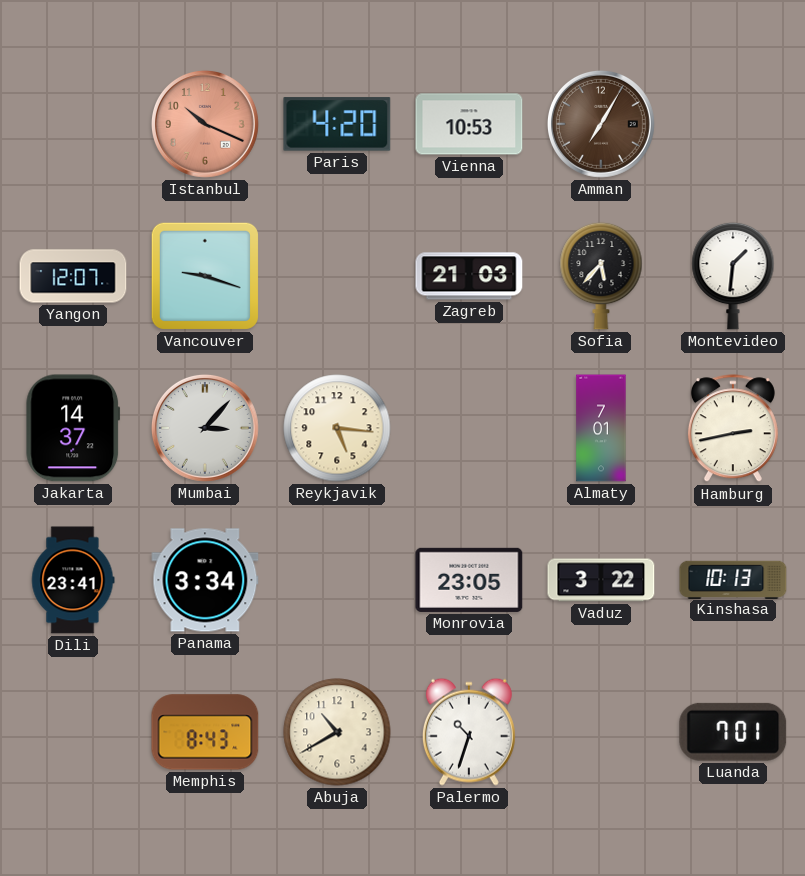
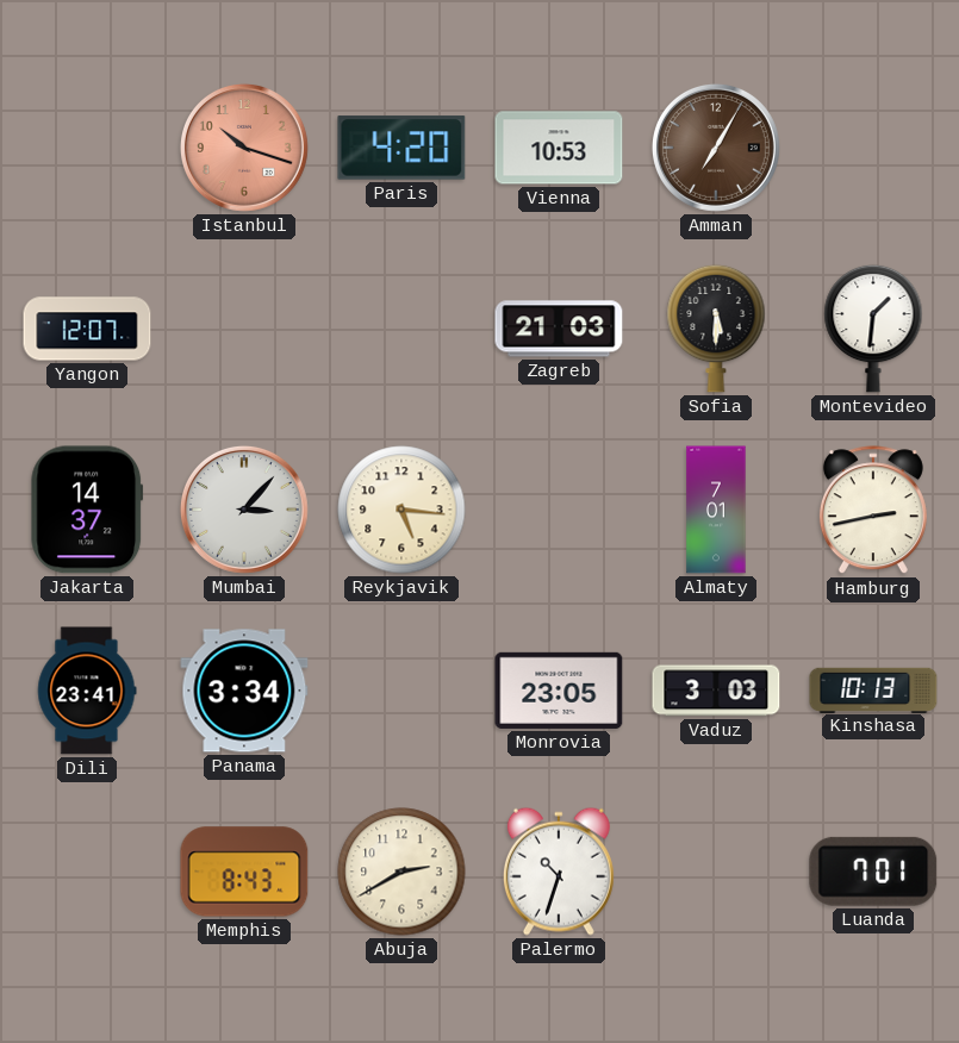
Istanbul: 10:19 -> 10:18
Vancouver: 9:18 -> none
Sofia: 5:37 -> 5:30
Vaduz: 3:22 -> 3:03
Abuja: 10:40 -> 2:40
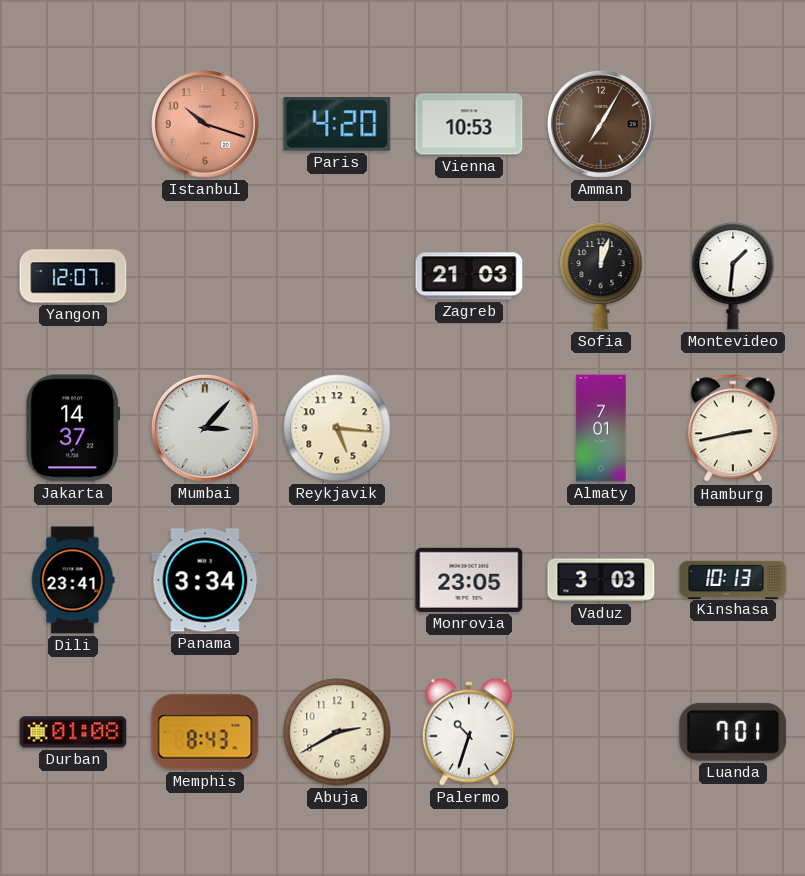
Sofia: 5:30 -> 12:03
Durban: none -> 01:08
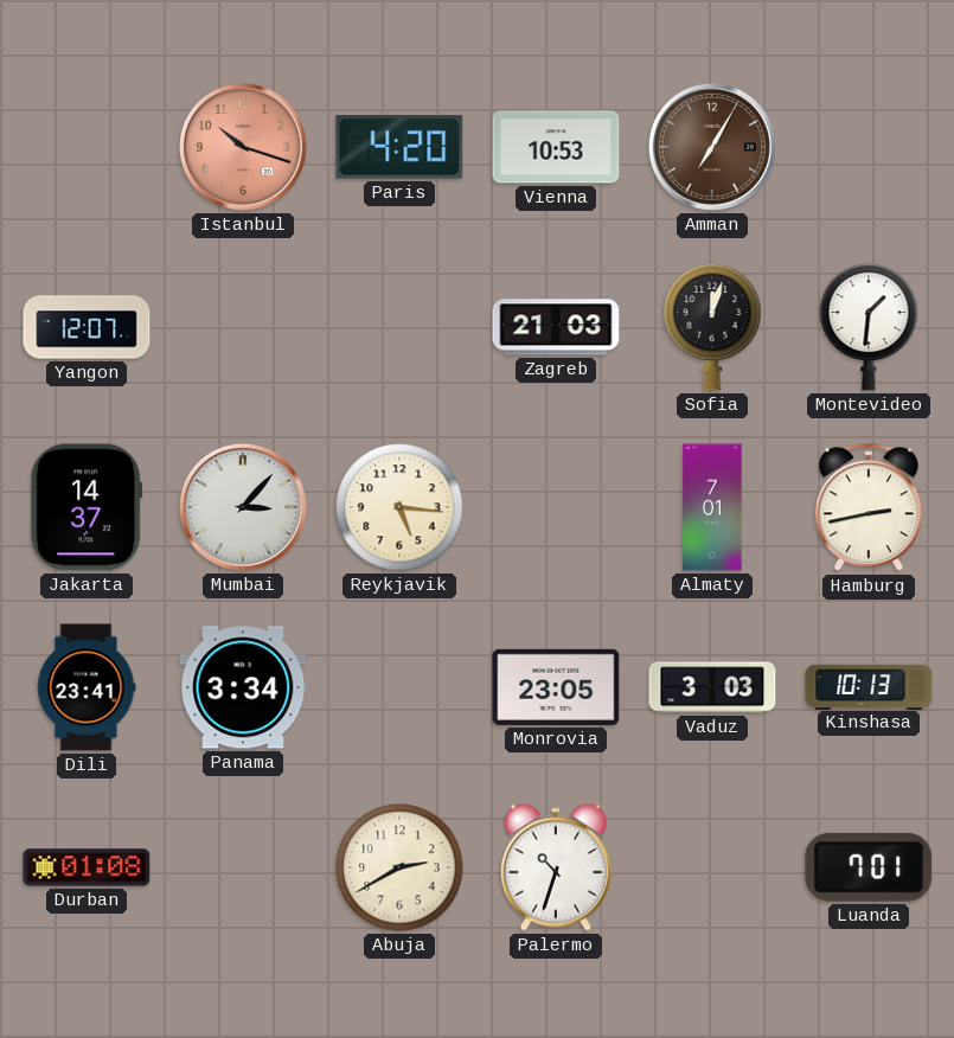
Memphis: 8:43 -> none
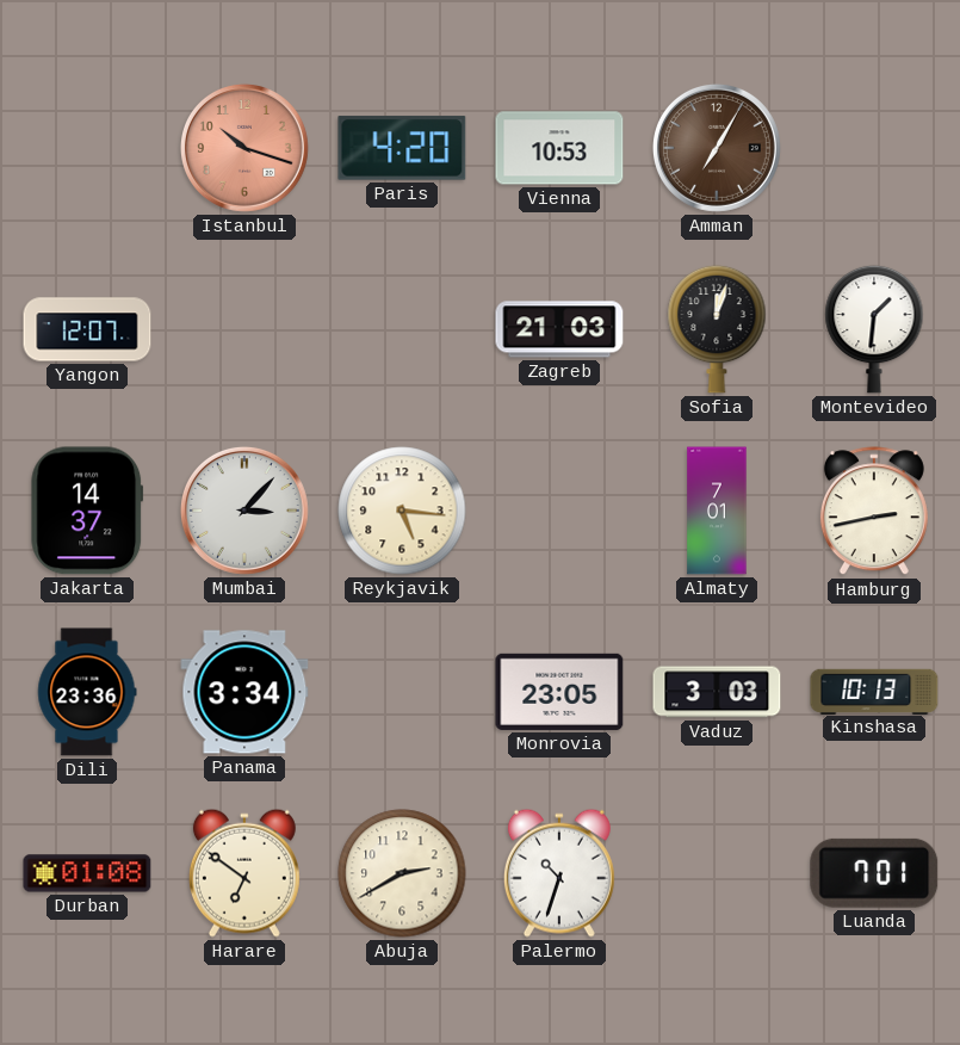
Dili: 23:41 -> 23:36
Harare: none -> 6:51
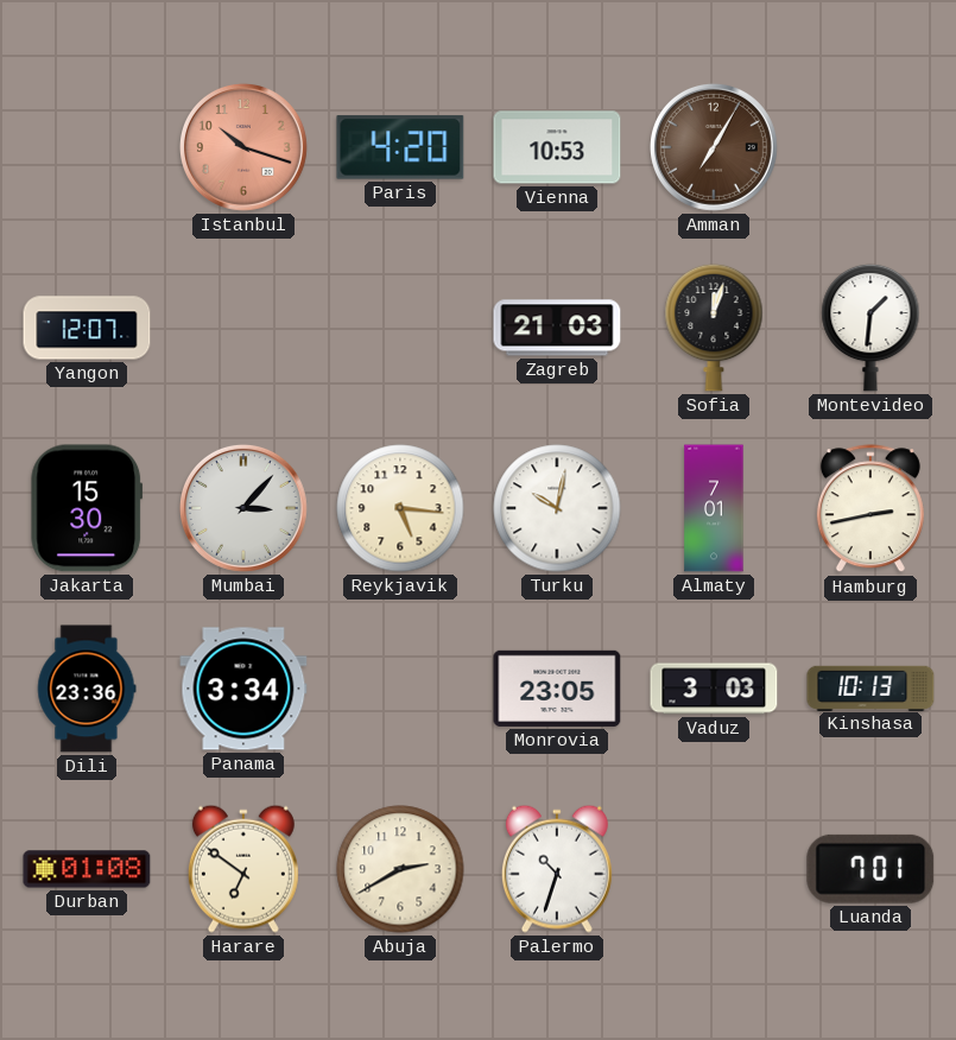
Jakarta: 14:37 -> 15:30
Turku: none -> 10:02
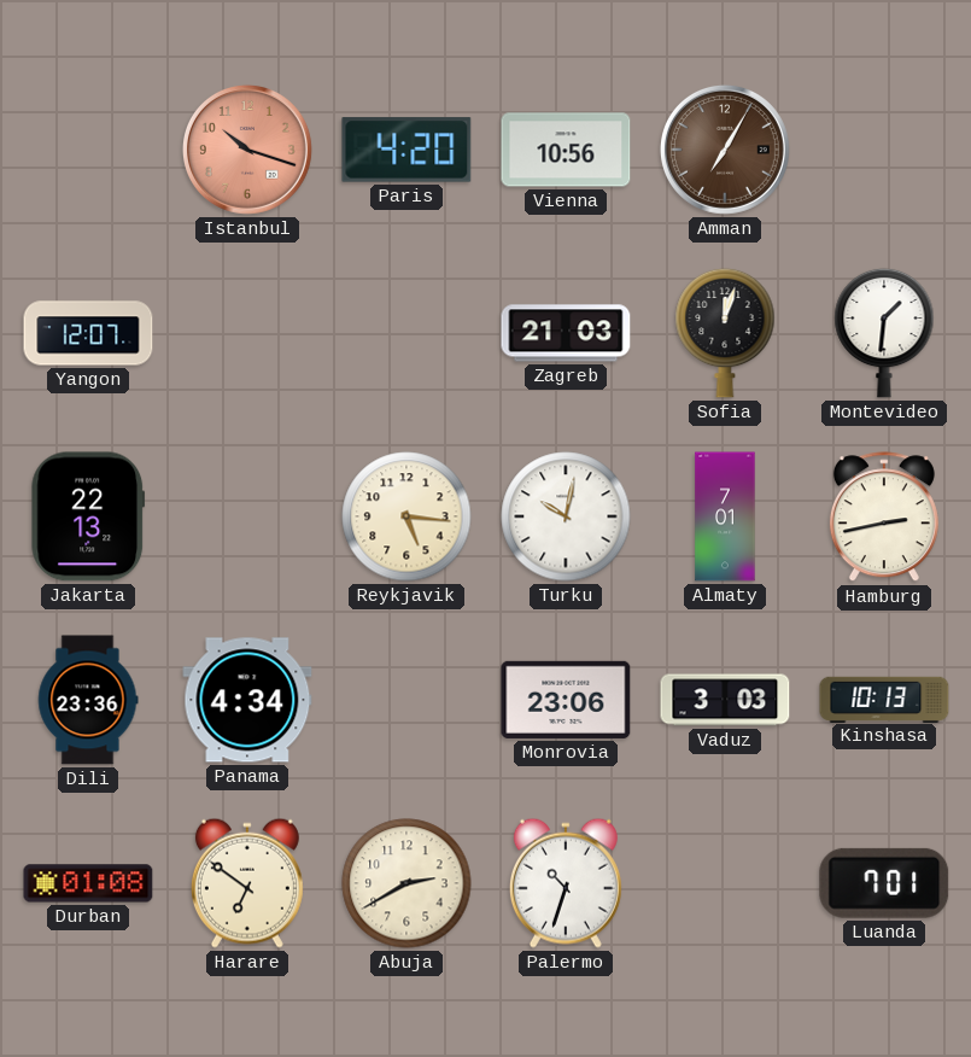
Vienna: 10:53 -> 10:56
Jakarta: 15:30 -> 22:13
Mumbai: 3:07 -> none
Panama: 3:34 -> 4:34
Monrovia: 23:05 -> 23:06
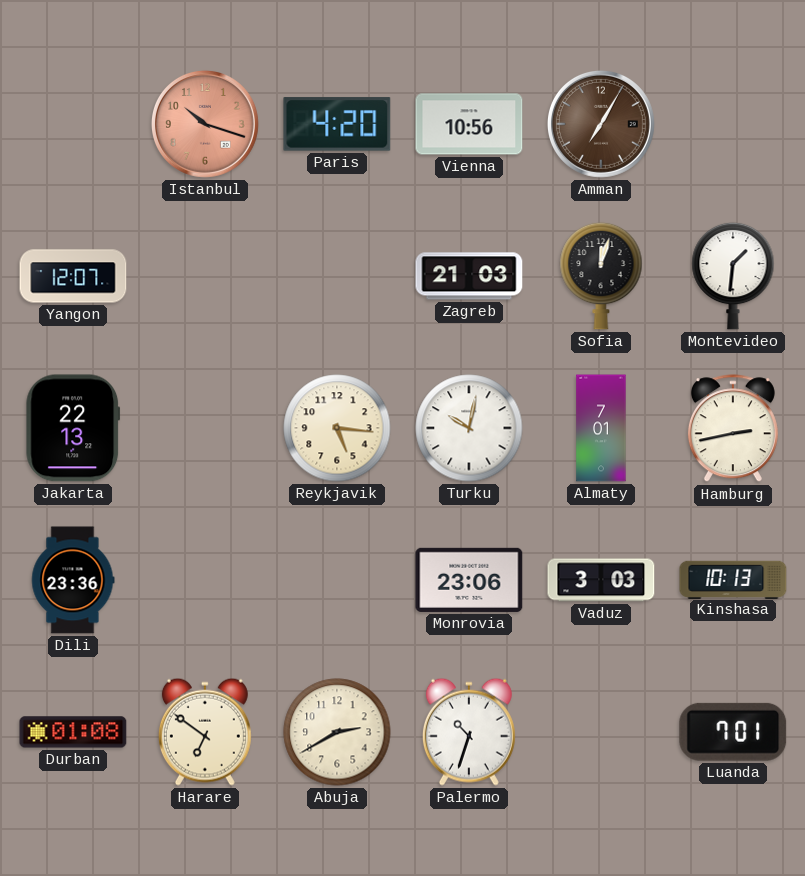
Panama: 4:34 -> none
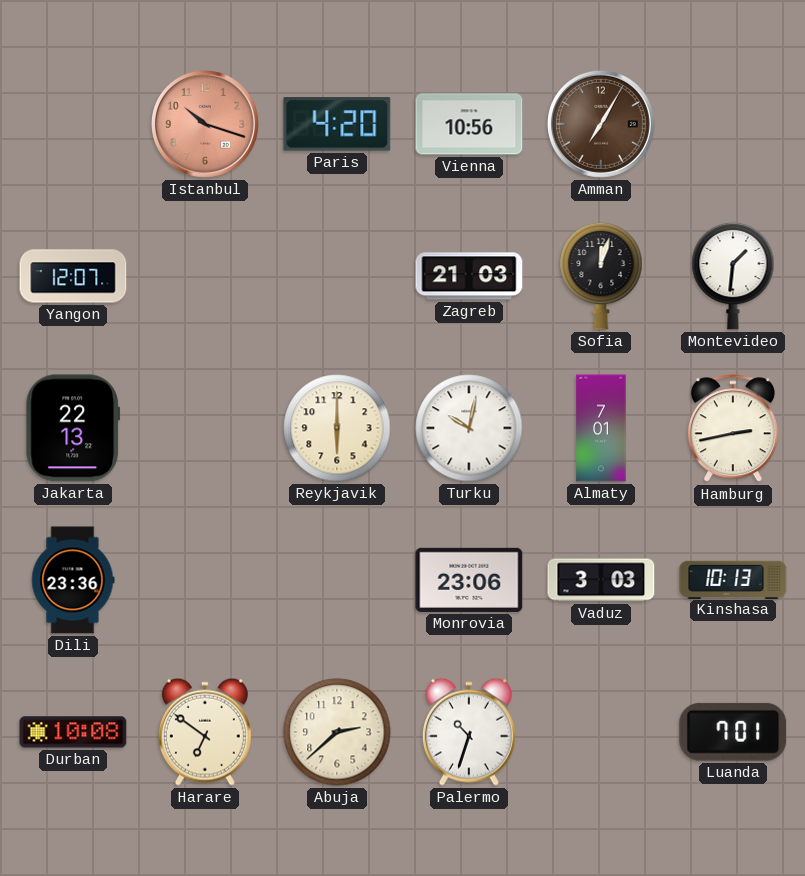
Reykjavik: 5:16 -> 6:00
Durban: 01:08 -> 10:08
Abuja: 2:40 -> 2:38
